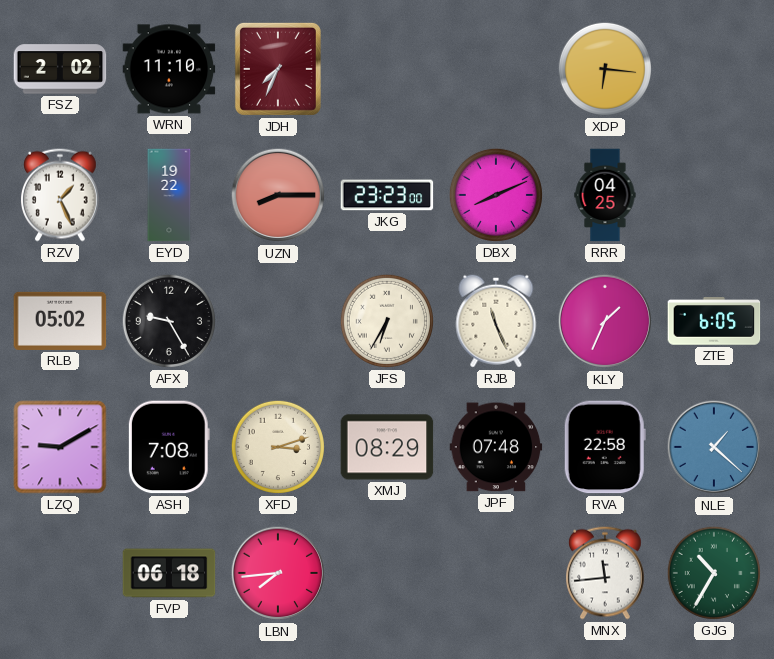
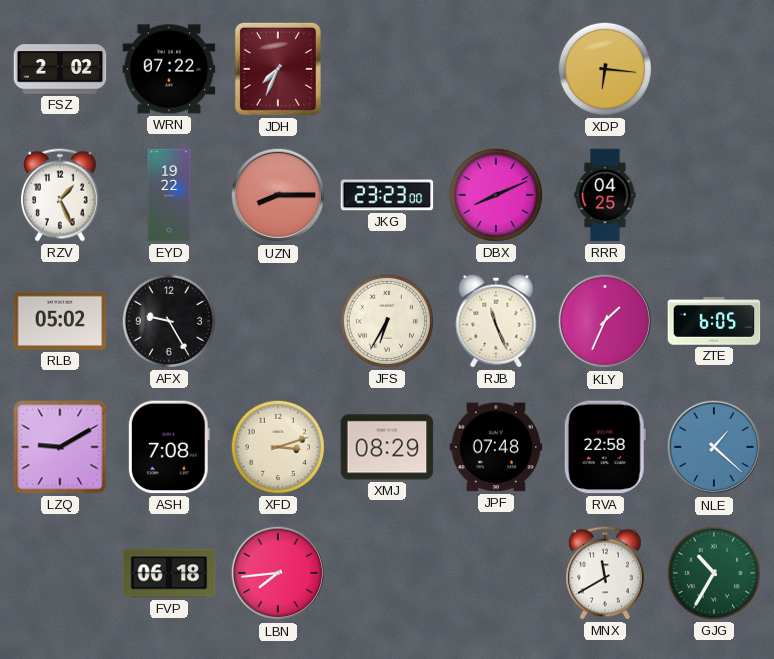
WRN: 11:10 -> 07:22
MNX: 11:44 -> 11:40
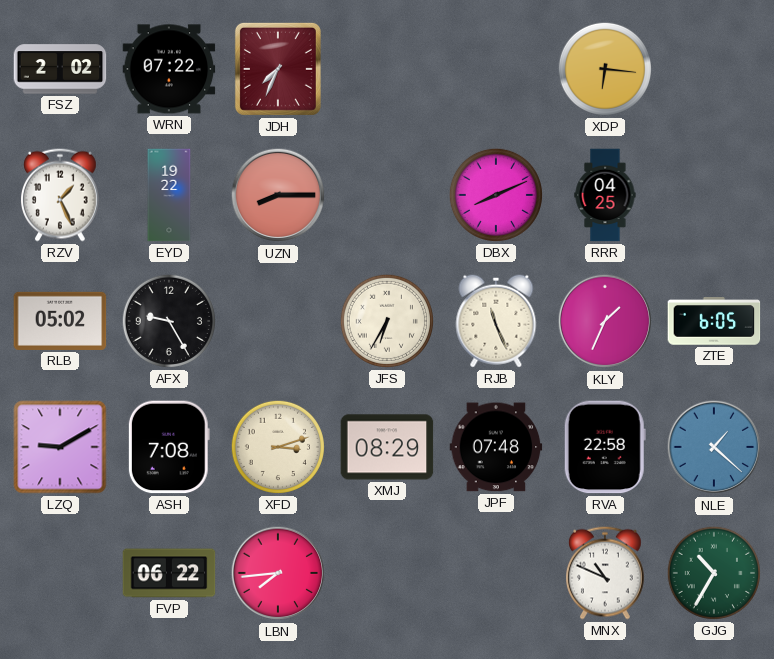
JKG: 23:23 -> none
FVP: 06:18 -> 06:22
MNX: 11:40 -> 10:49
